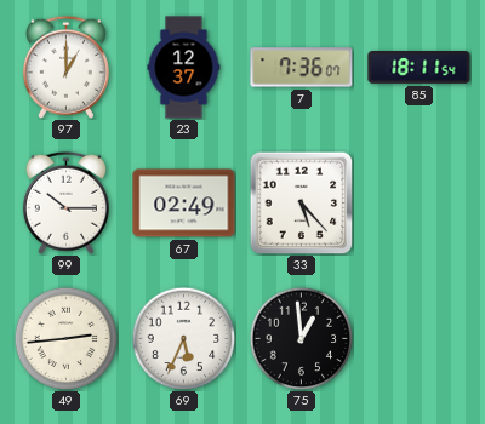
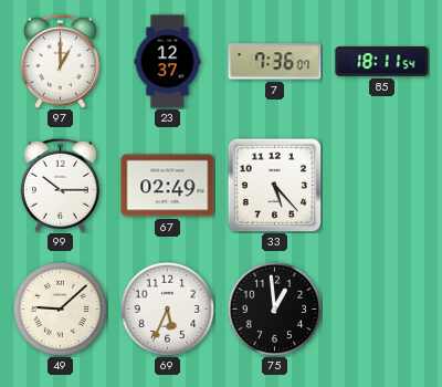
49: 2:44 -> 9:08
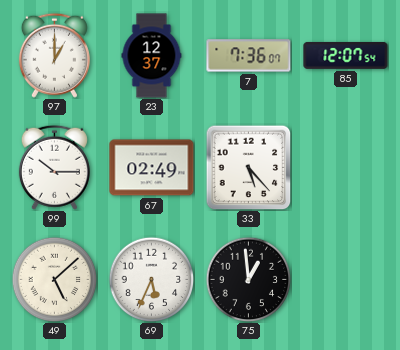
85: 18:11 -> 12:07
49: 9:08 -> 5:08
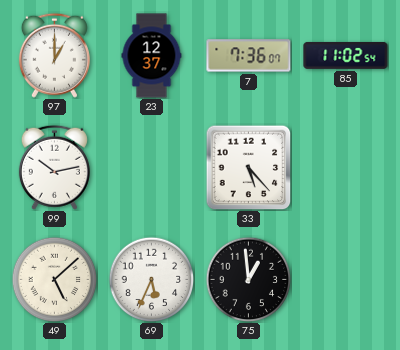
85: 12:07 -> 11:02
99: 10:15 -> 10:13
67: 02:49 -> none
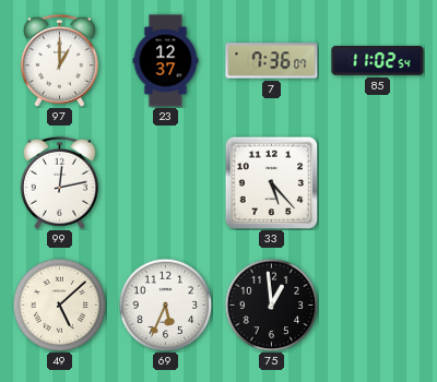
99: 10:13 -> 12:13
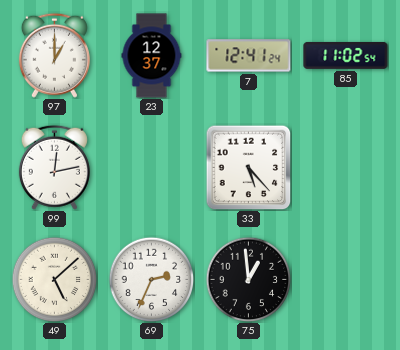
7: 7:36 -> 12:41
69: 5:34 -> 2:34
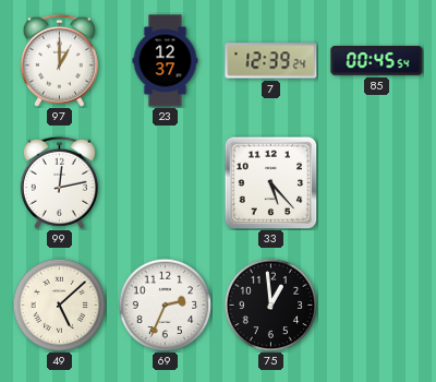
7: 12:41 -> 12:39
85: 11:02 -> 00:45
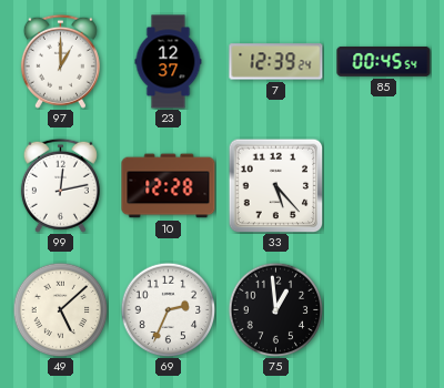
10: none -> 12:28
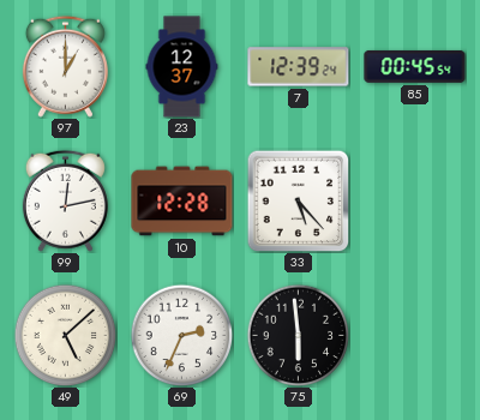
75: 12:59 -> 5:59
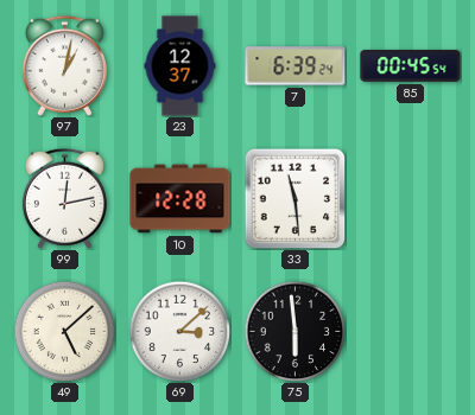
97: 1:00 -> 1:02
7: 12:39 -> 6:39
33: 5:23 -> 11:29
69: 2:34 -> 3:08
